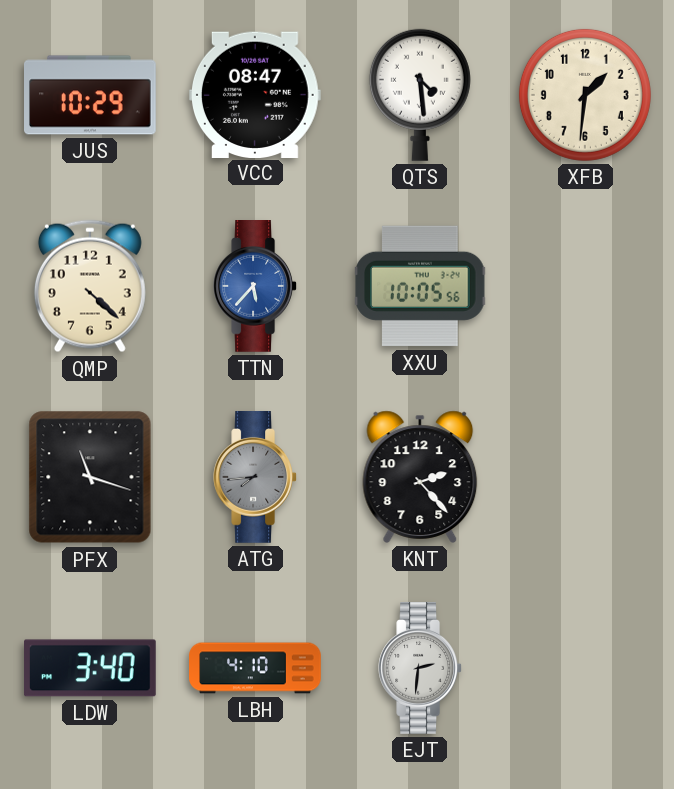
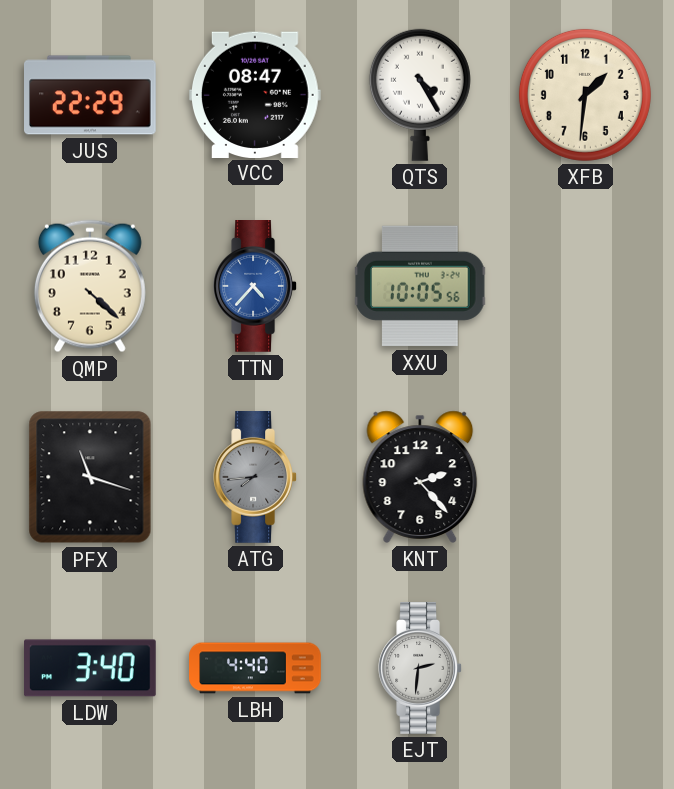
JUS: 10:29 -> 22:29
QTS: 4:29 -> 4:25
TTN: 5:37 -> 4:37
LBH: 4:10 -> 4:40
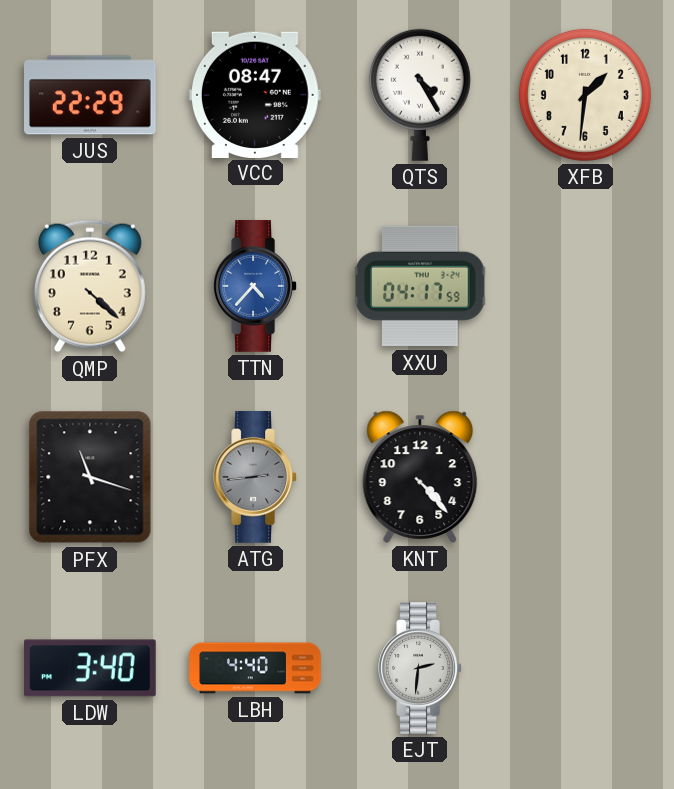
XXU: 10:05 -> 04:17
ATG: 7:44 -> 2:44
KNT: 2:23 -> 4:23
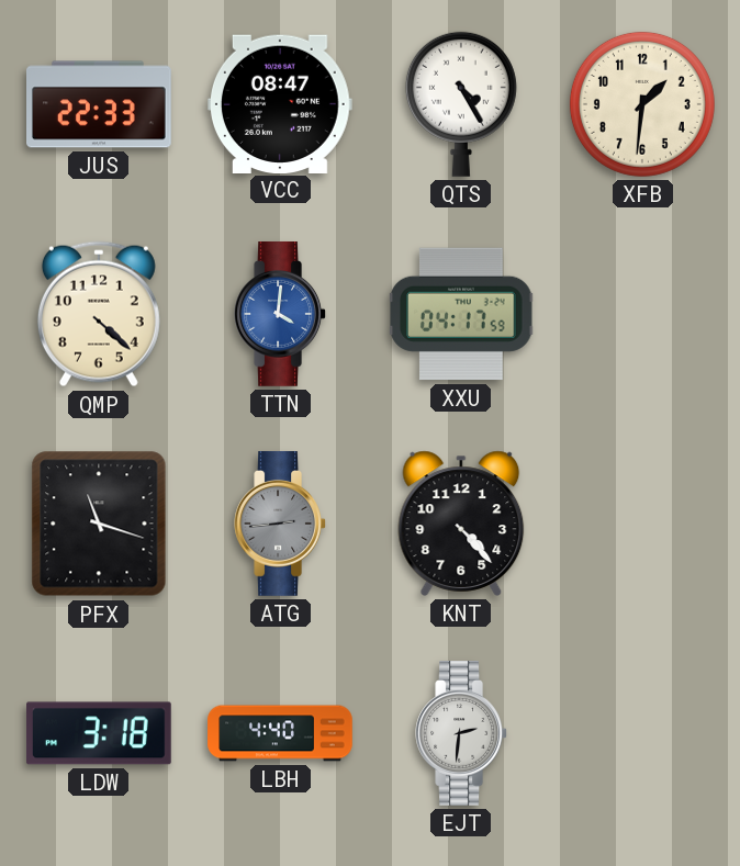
JUS: 22:29 -> 22:33
TTN: 4:37 -> 4:01
LDW: 3:40 -> 3:18
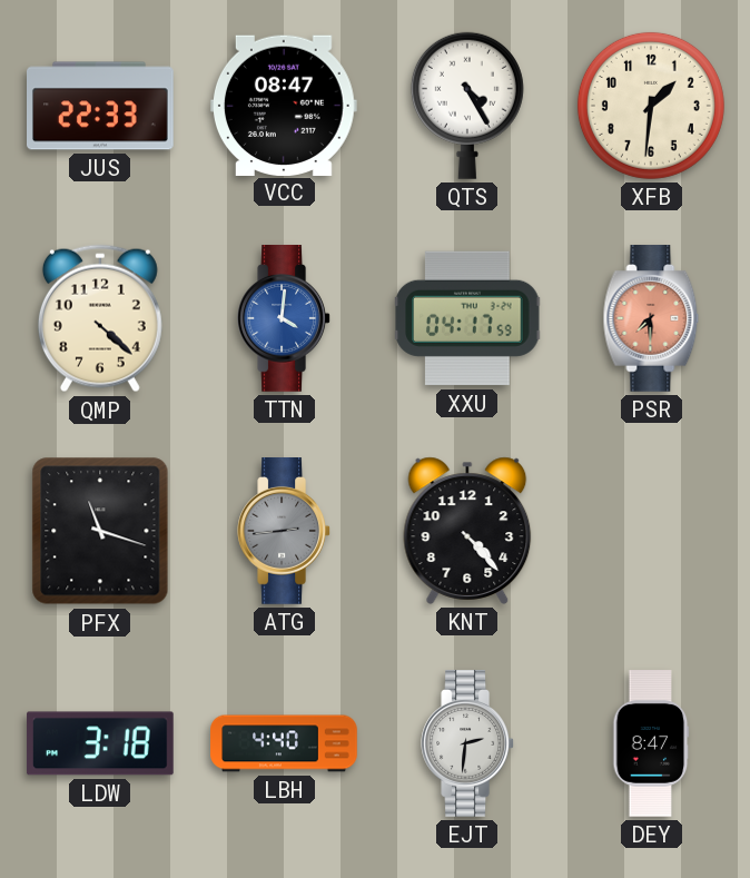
PSR: none -> 7:30
DEY: none -> 8:47
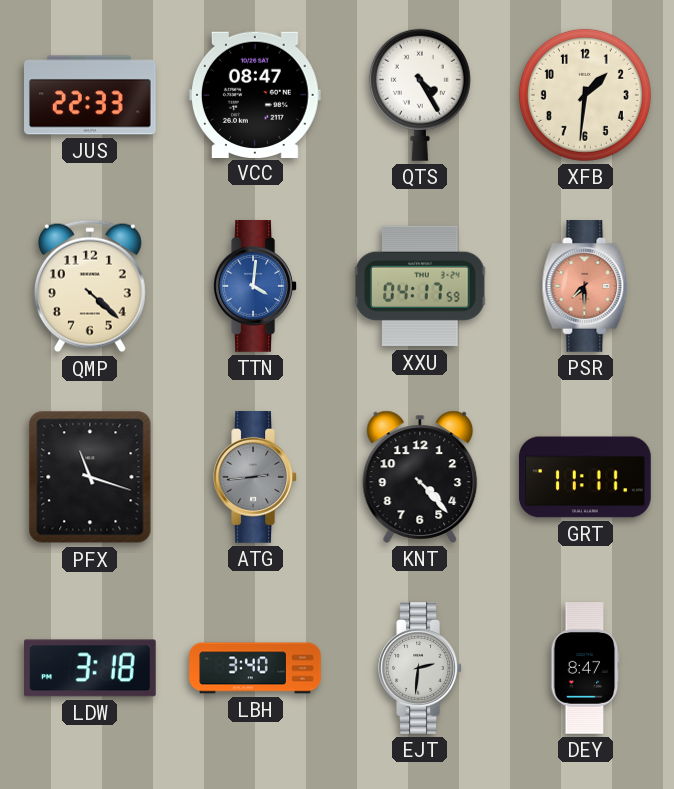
GRT: none -> 11:11
LBH: 4:40 -> 3:40
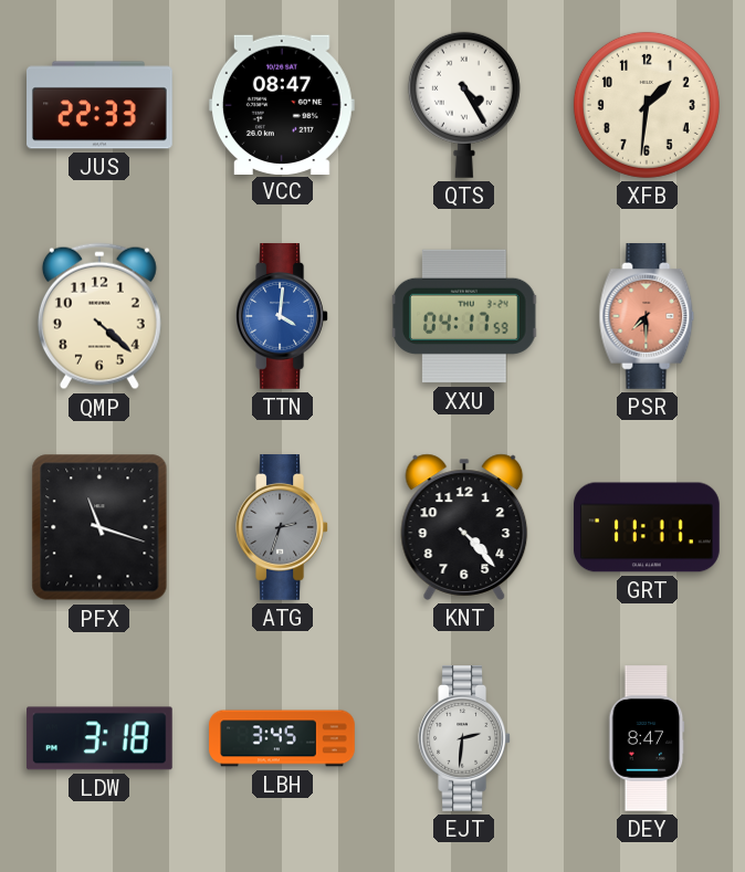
ATG: 2:44 -> 2:33
LBH: 3:40 -> 3:45
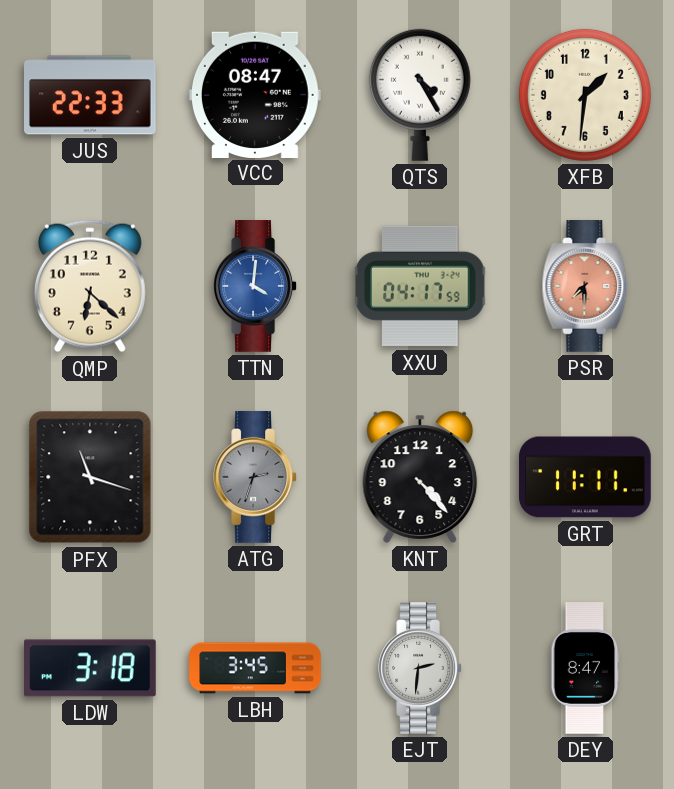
QMP: 4:22 -> 6:22
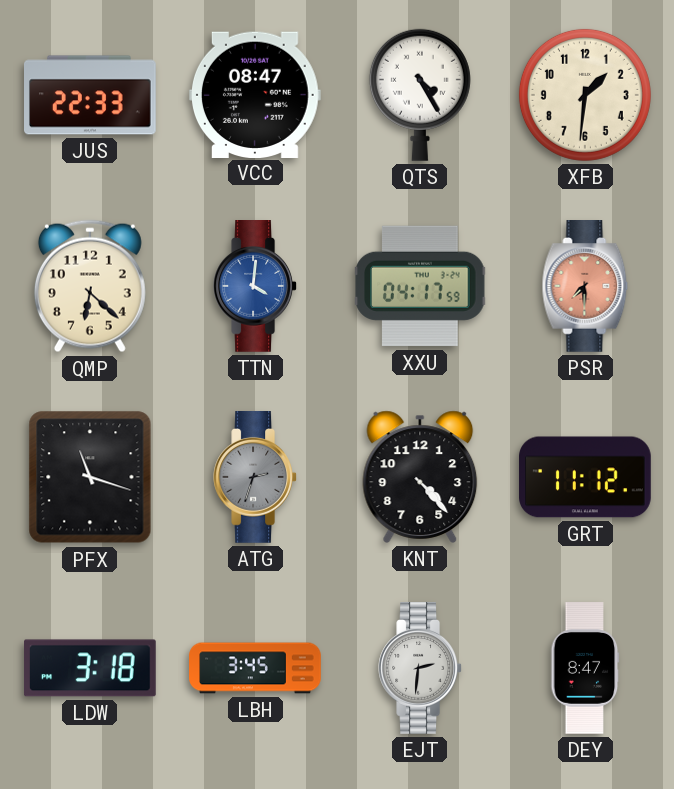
GRT: 11:11 -> 11:12
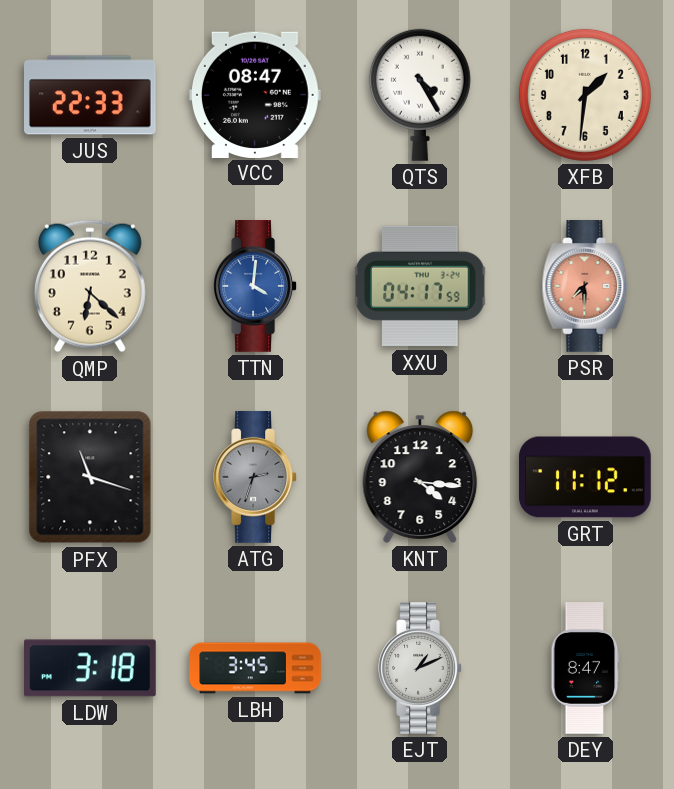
KNT: 4:23 -> 4:16
EJT: 2:31 -> 1:11
